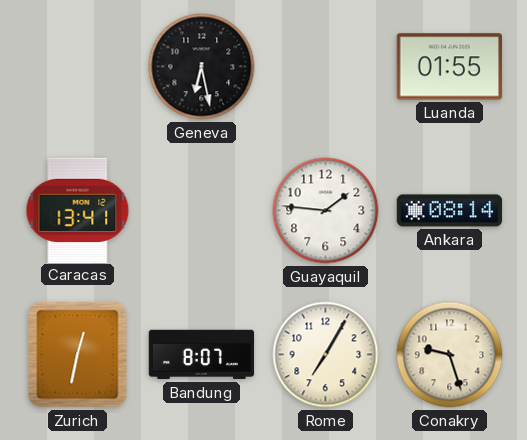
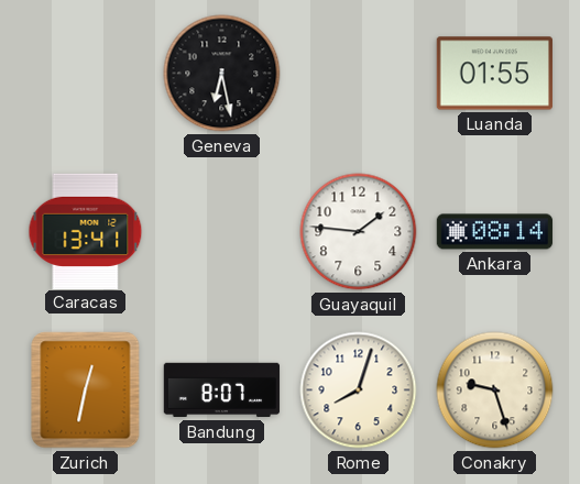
Rome: 7:05 -> 8:03
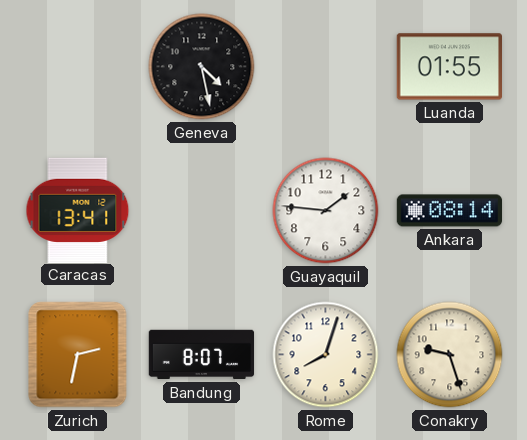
Geneva: 6:28 -> 4:28
Zurich: 12:32 -> 2:32
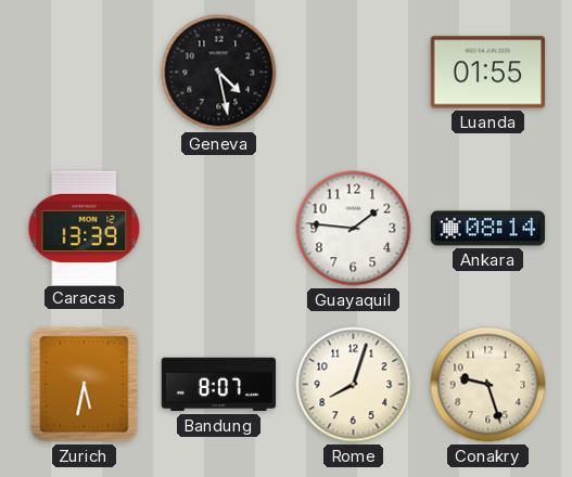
Caracas: 13:41 -> 13:39
Zurich: 2:32 -> 5:32
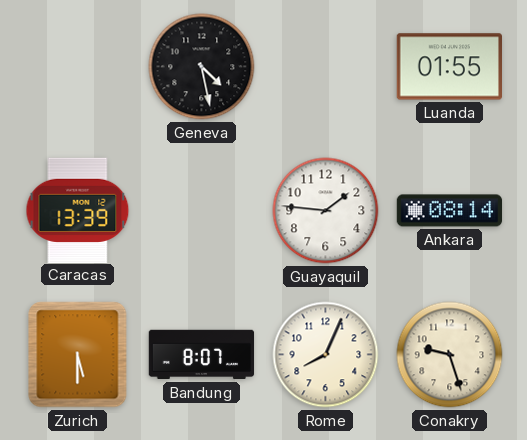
Zurich: 5:32 -> 5:30
Rome: 8:03 -> 8:04
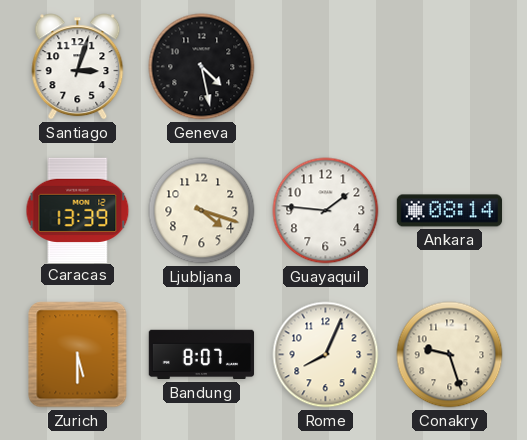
Santiago: none -> 3:03
Luanda: 01:55 -> none
Ljubljana: none -> 4:18
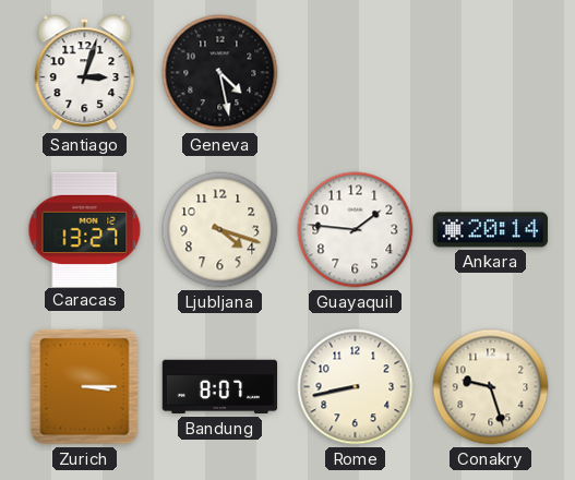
Caracas: 13:39 -> 13:27
Ankara: 08:14 -> 20:14
Zurich: 5:30 -> 3:15
Rome: 8:04 -> 8:43
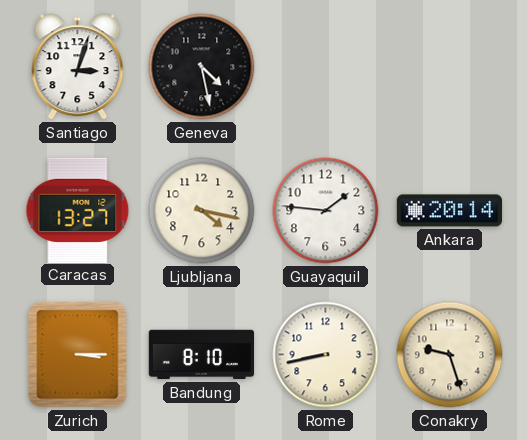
Ljubljana: 4:18 -> 4:17
Bandung: 8:07 -> 8:10
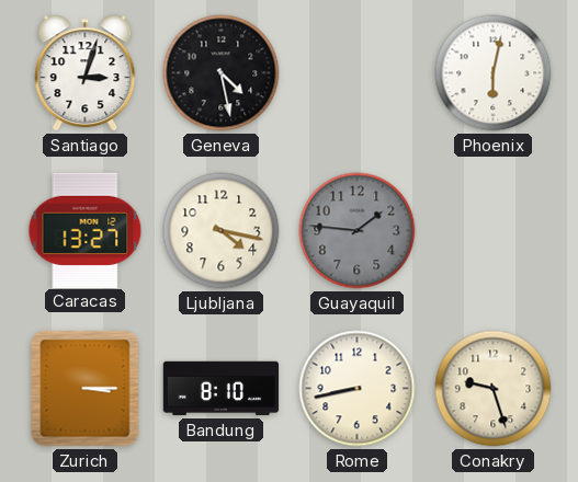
Phoenix: none -> 6:02
Guayaquil dial: white -> grey
Ankara: 20:14 -> none
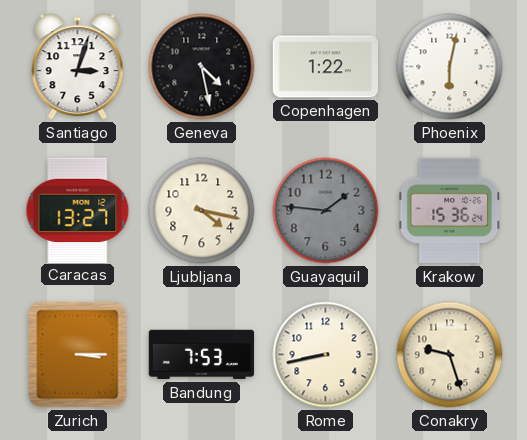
Copenhagen: none -> 1:22
Krakow: none -> 15:36
Bandung: 8:10 -> 7:53
